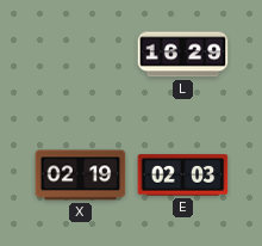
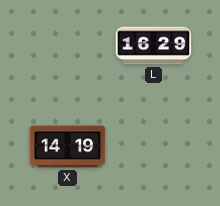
X: 02:19 -> 14:19
E: 02:03 -> none
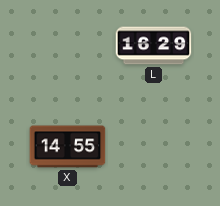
X: 14:19 -> 14:55
